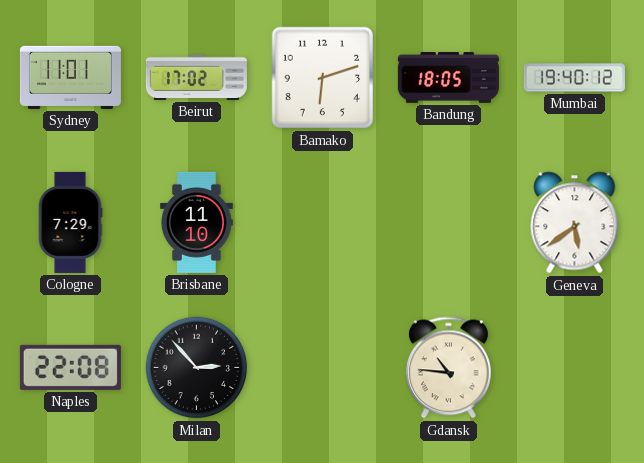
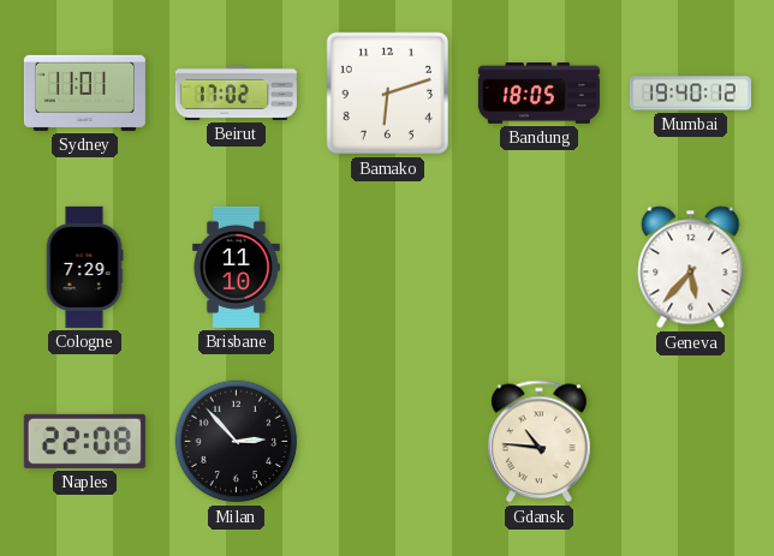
Geneva: 5:39 -> 5:37
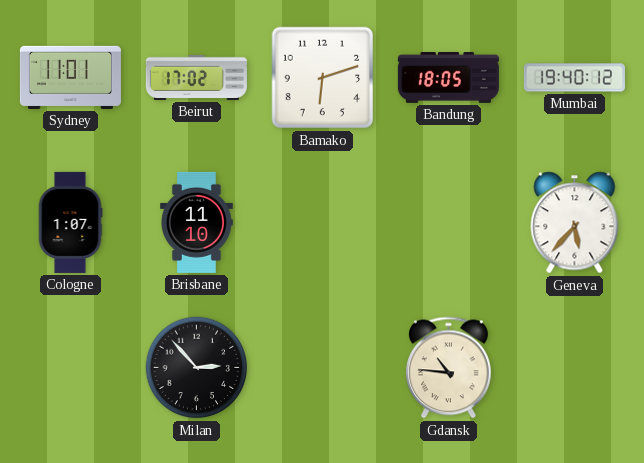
Cologne: 7:29 -> 1:07
Naples: 22:08 -> none
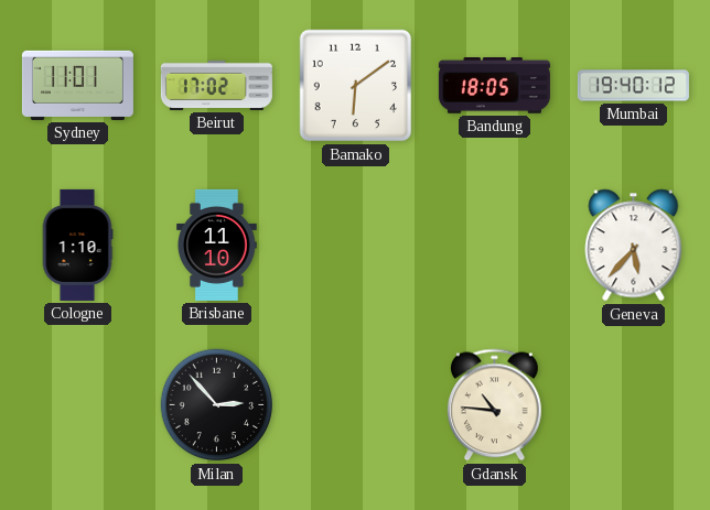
Bamako: 6:12 -> 6:09
Cologne: 1:07 -> 1:10
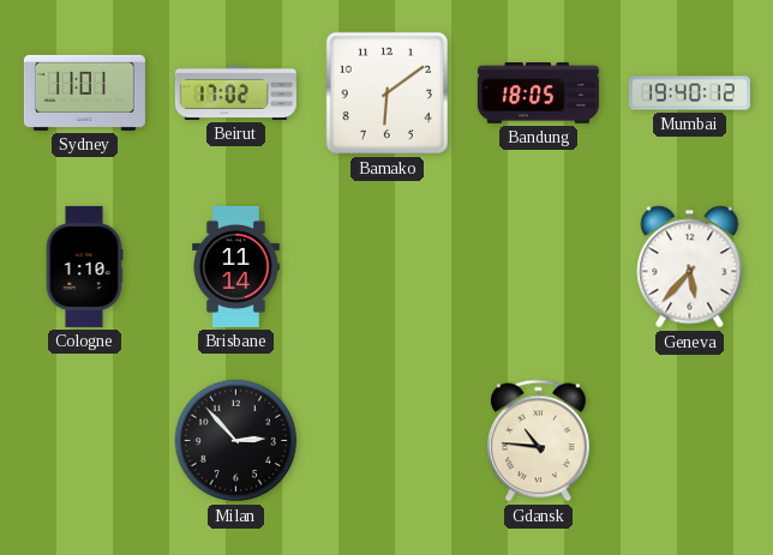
Brisbane: 11:10 -> 11:14
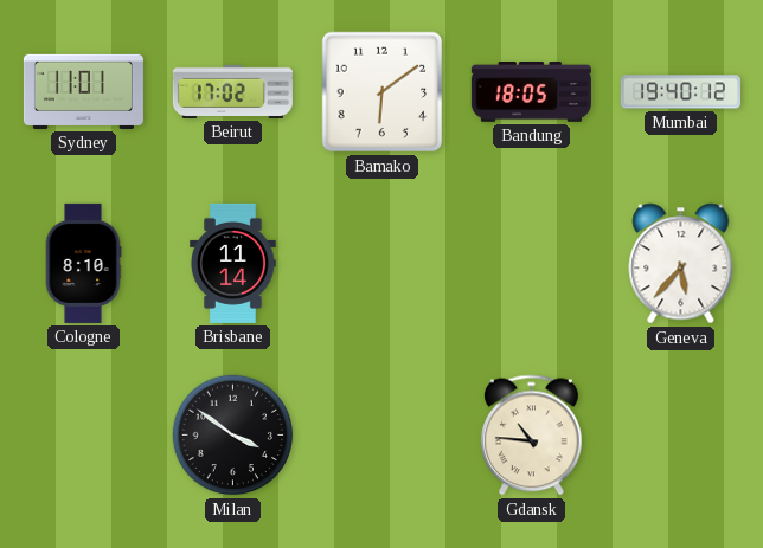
Cologne: 1:10 -> 8:10
Milan: 2:53 -> 3:51
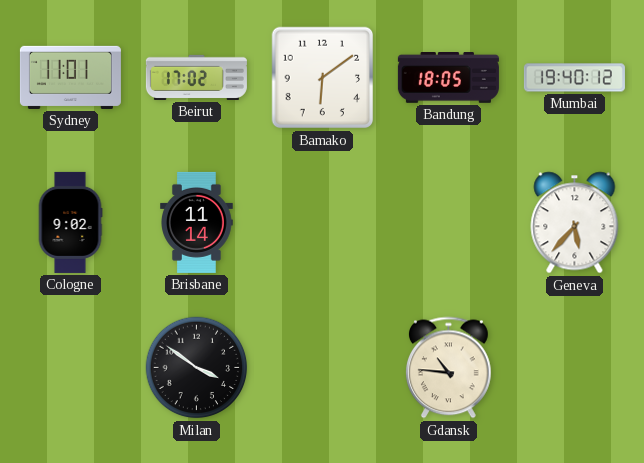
Cologne: 8:10 -> 9:02
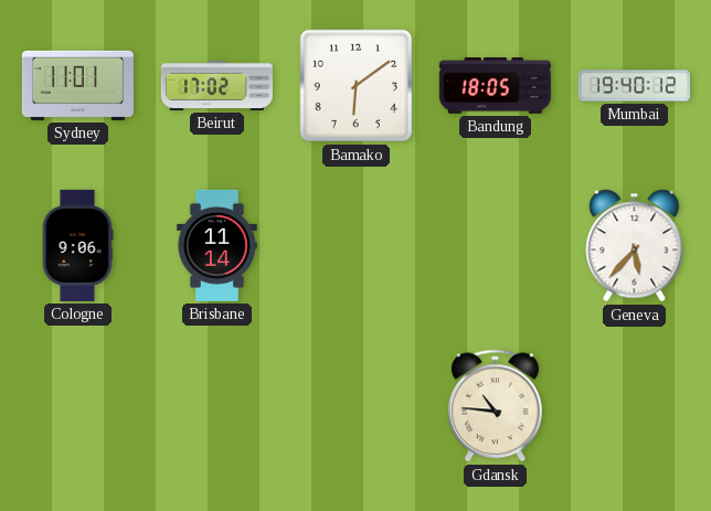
Cologne: 9:02 -> 9:06
Milan: 3:51 -> none
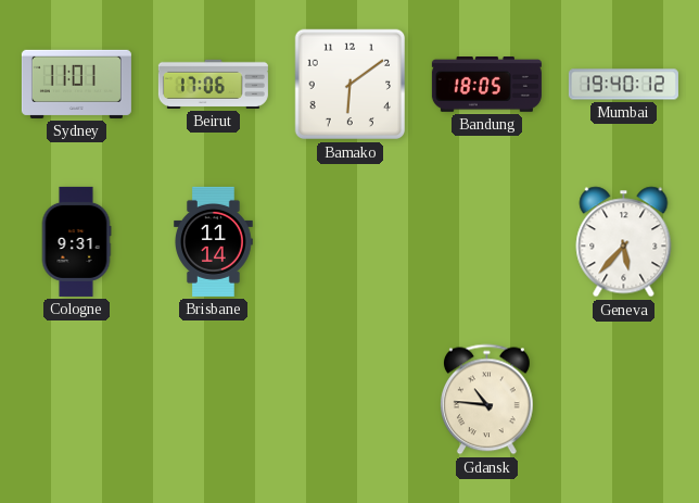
Beirut: 17:02 -> 17:06
Cologne: 9:06 -> 9:31
